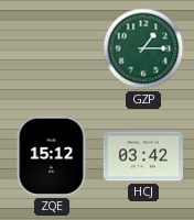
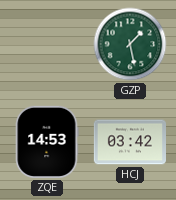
GZP: 1:15 -> 1:28
ZQE: 15:12 -> 14:53
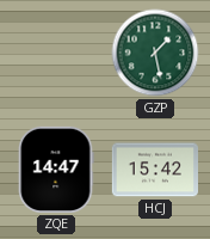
ZQE: 14:53 -> 14:47
HCJ: 03:42 -> 15:42
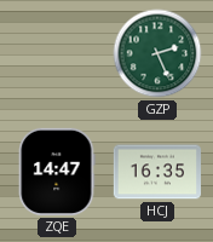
GZP: 1:28 -> 2:26
HCJ: 15:42 -> 16:35
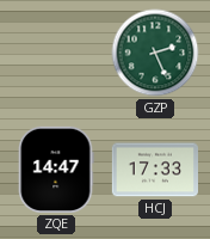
HCJ: 16:35 -> 17:33
